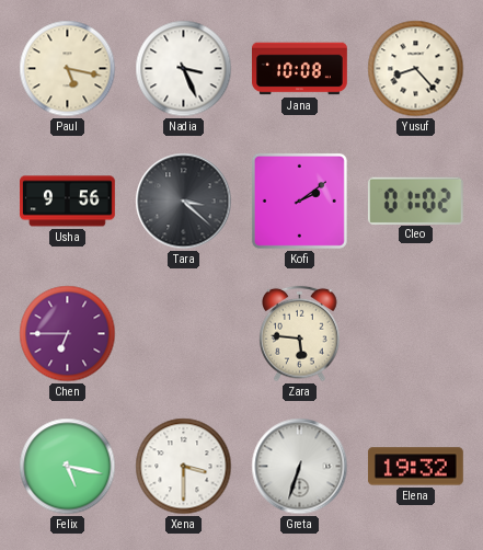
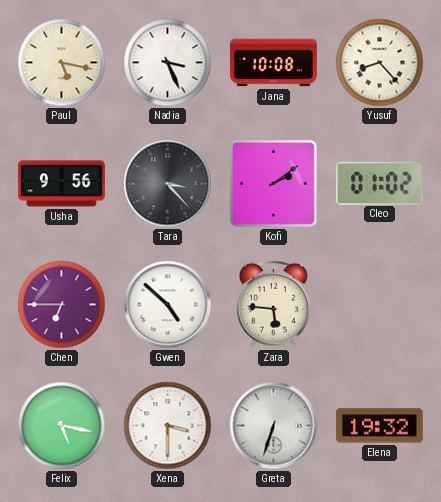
Tara: 3:22 -> 3:23
Gwen: none -> 4:52
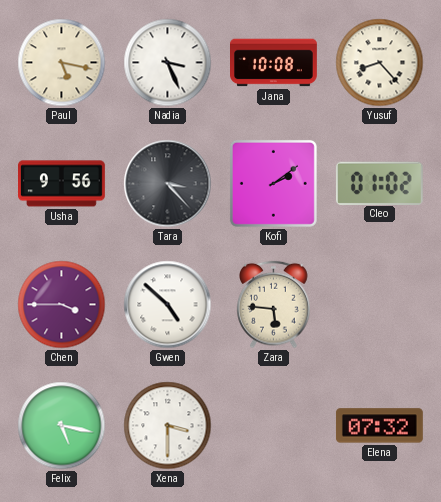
Chen: 6:45 -> 3:45
Greta: 6:33 -> none
Elena: 19:32 -> 07:32
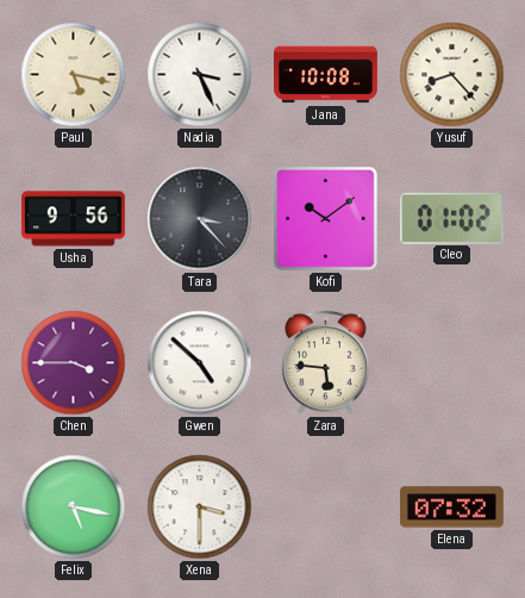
Kofi: 2:09 -> 10:09
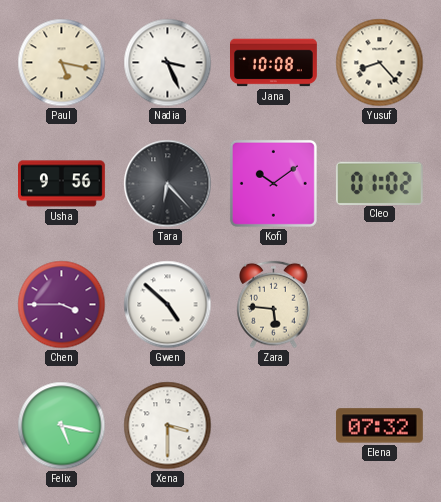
Tara: 3:23 -> 6:23
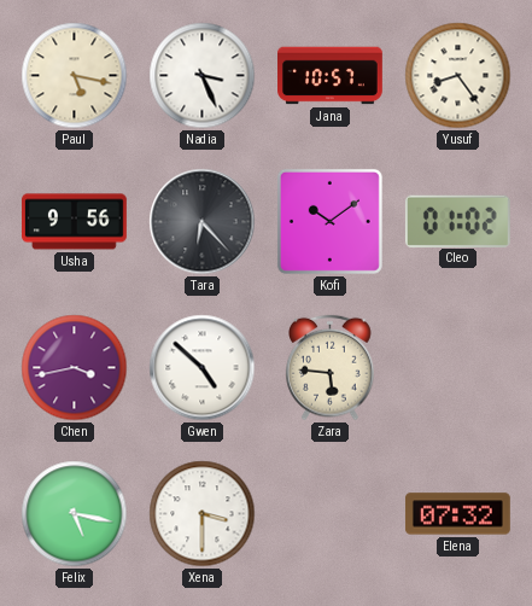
Jana: 10:08 -> 10:57
Yusuf: 8:23 -> 8:24
Chen: 3:45 -> 3:43
